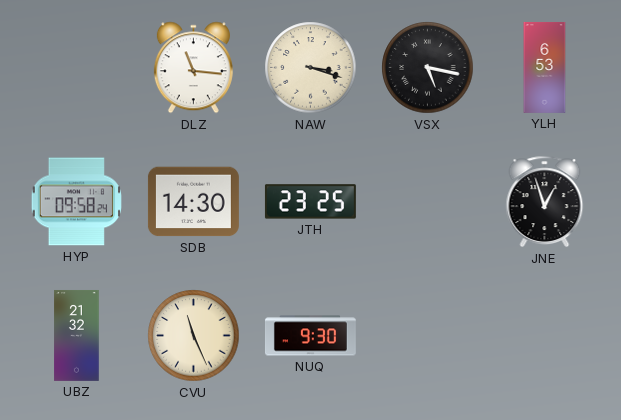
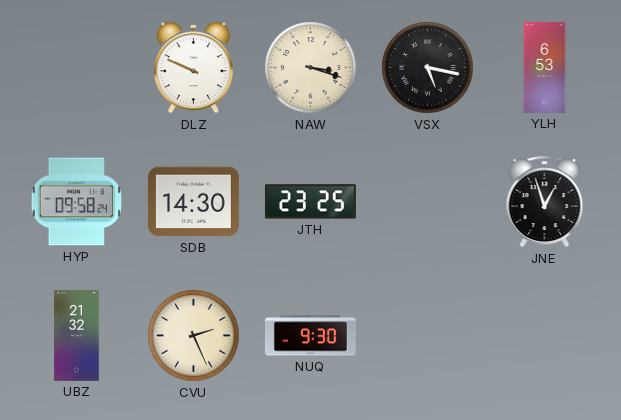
DLZ: 11:16 -> 9:49
CVU: 11:26 -> 2:26
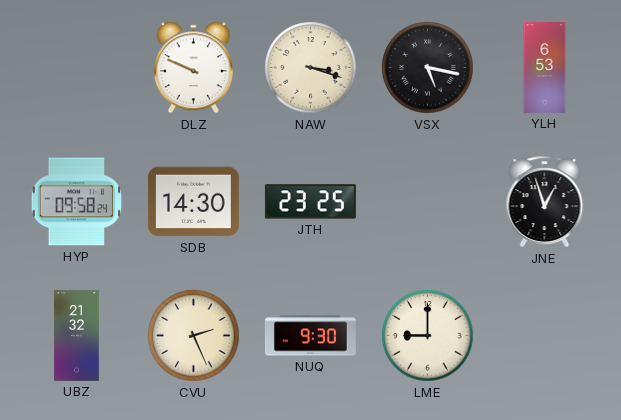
LME: none -> 9:00
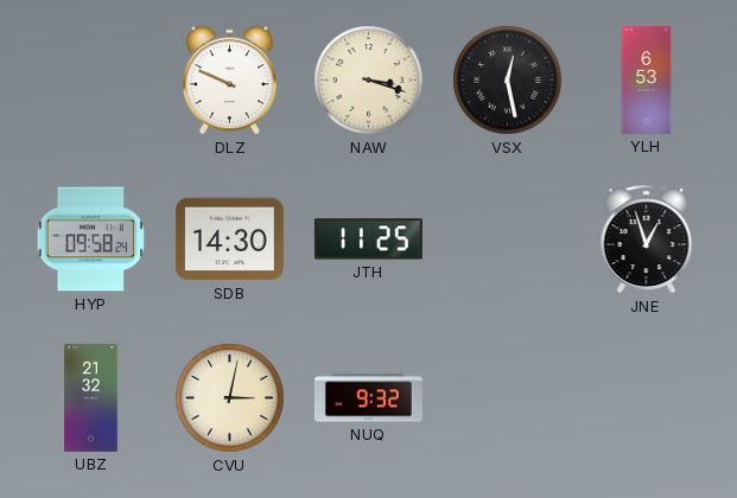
VSX: 5:17 -> 12:28
JTH: 23:25 -> 11:25
CVU: 2:26 -> 3:02
NUQ: 9:30 -> 9:32
LME: 9:00 -> none
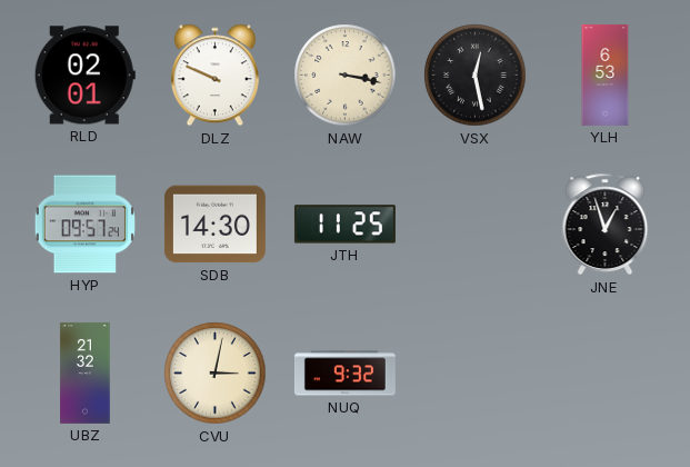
RLD: none -> 02:01
NAW: 3:18 -> 3:17
HYP: 09:58 -> 09:57
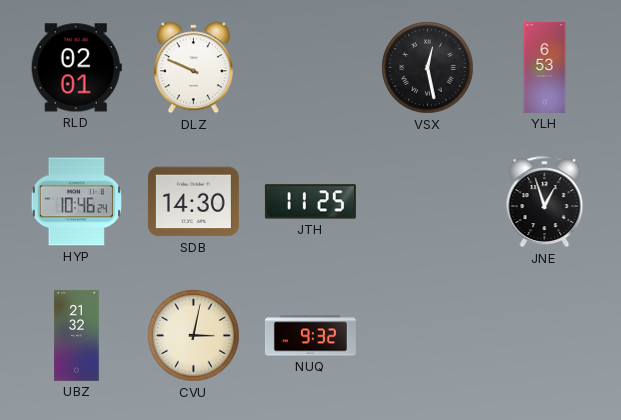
NAW: 3:17 -> none
HYP: 09:57 -> 10:46
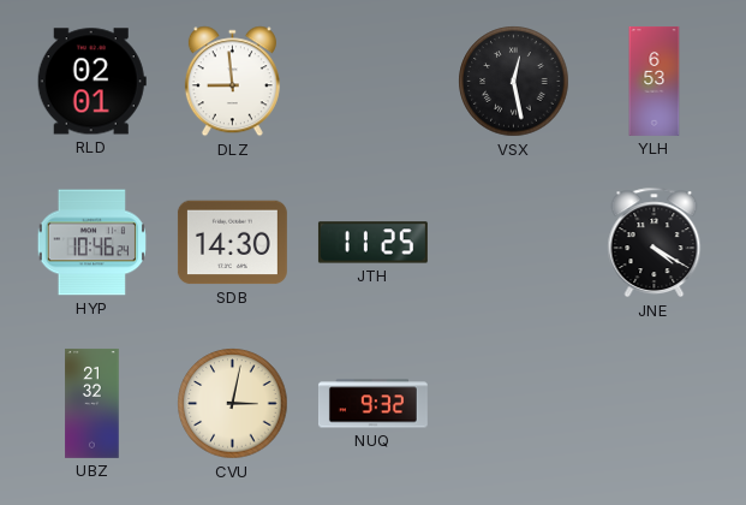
DLZ: 9:49 -> 8:59
JNE: 12:57 -> 4:20
